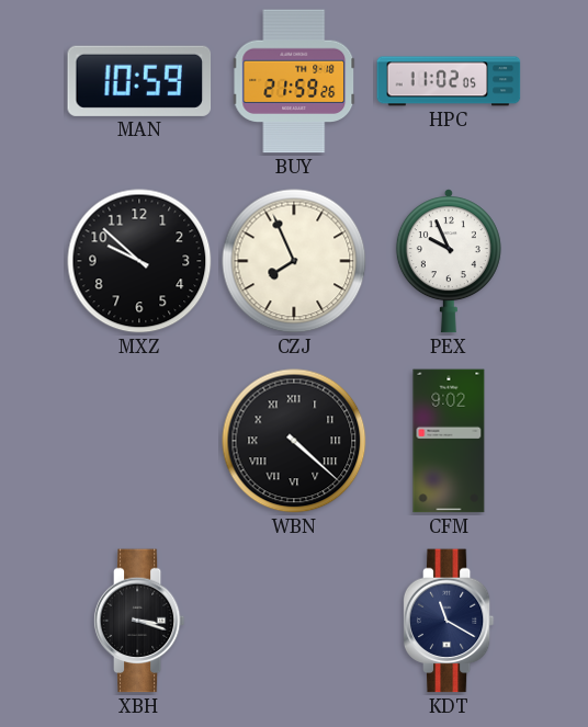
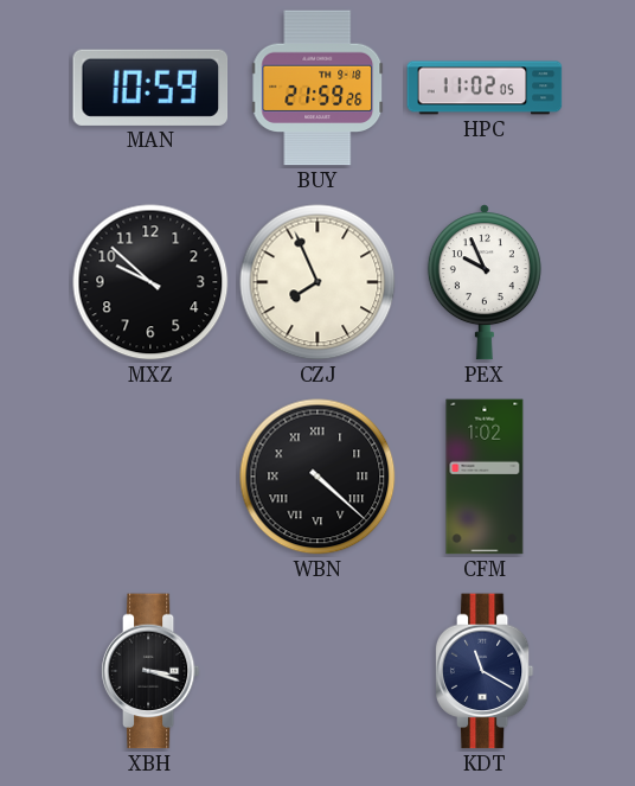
CFM: 9:02 -> 1:02
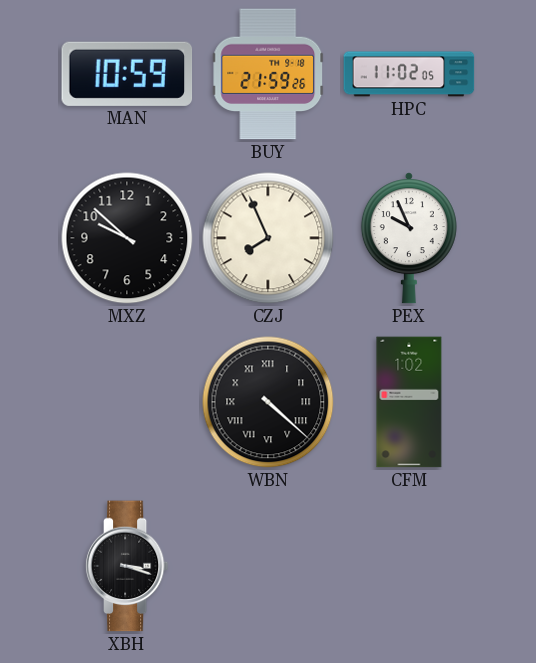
KDT: 11:20 -> none
